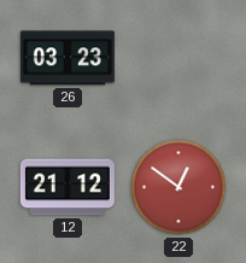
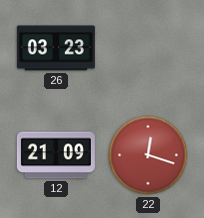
12: 21:12 -> 21:09
22: 12:51 -> 12:18
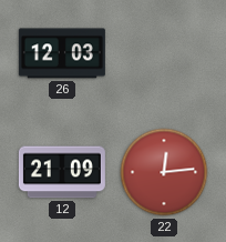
26: 03:23 -> 12:03
22: 12:18 -> 12:14
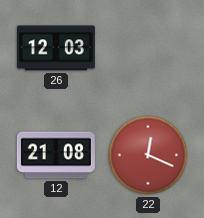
12: 21:09 -> 21:08
22: 12:14 -> 12:19
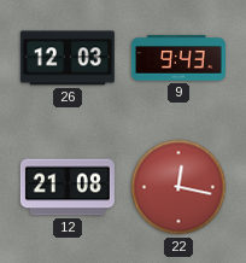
9: none -> 9:43
22: 12:19 -> 12:17
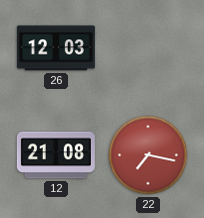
9: 9:43 -> none
22: 12:17 -> 7:17
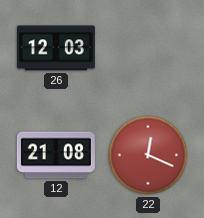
22: 7:17 -> 12:19
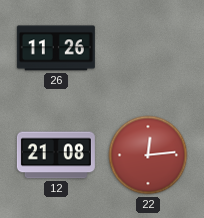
26: 12:03 -> 11:26
22: 12:19 -> 12:14
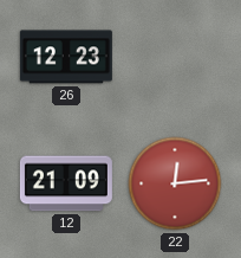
26: 11:26 -> 12:23
12: 21:08 -> 21:09
